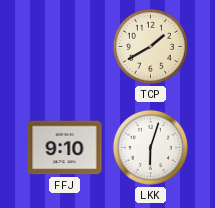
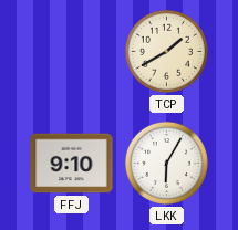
LKK: 6:03 -> 6:05
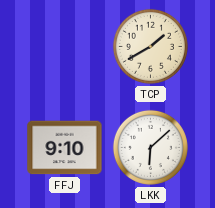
LKK: 6:05 -> 6:08
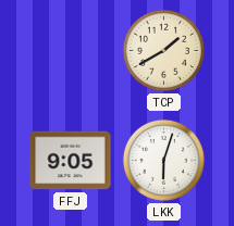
FFJ: 9:10 -> 9:05
LKK: 6:08 -> 6:03
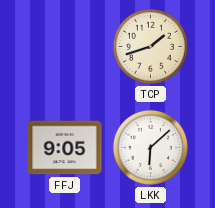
TCP: 1:40 -> 1:42
LKK: 6:03 -> 6:08
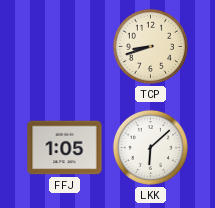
TCP: 1:42 -> 8:42
FFJ: 9:05 -> 1:05
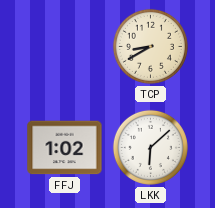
TCP: 8:42 -> 8:40
FFJ: 1:05 -> 1:02
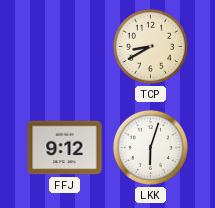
FFJ: 1:02 -> 9:12
LKK: 6:08 -> 6:03
